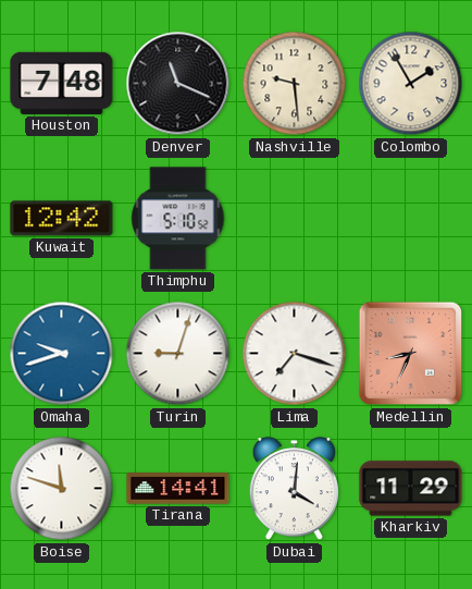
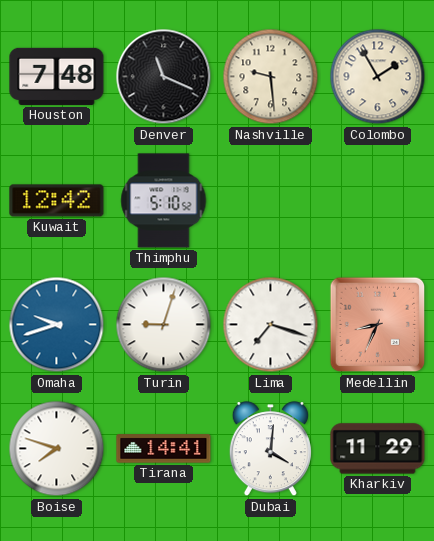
Boise: 11:48 -> 7:48
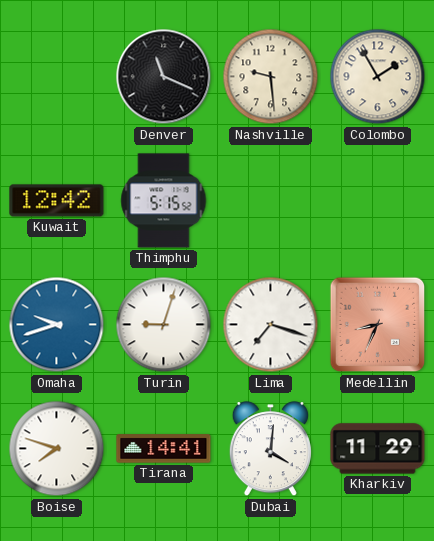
Houston: 7:48 -> none
Thimphu: 5:10 -> 5:15
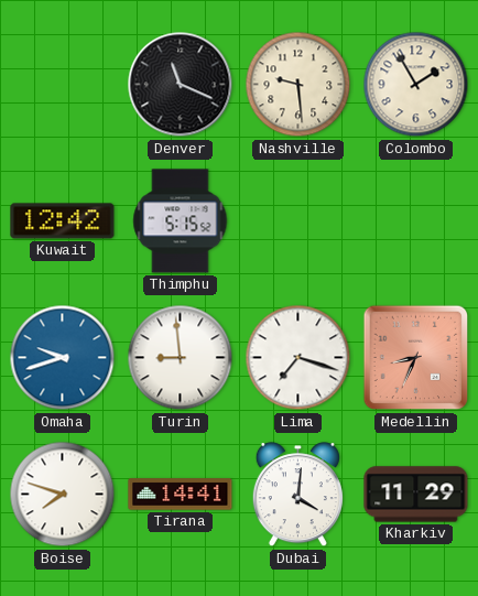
Turin: 9:03 -> 8:59
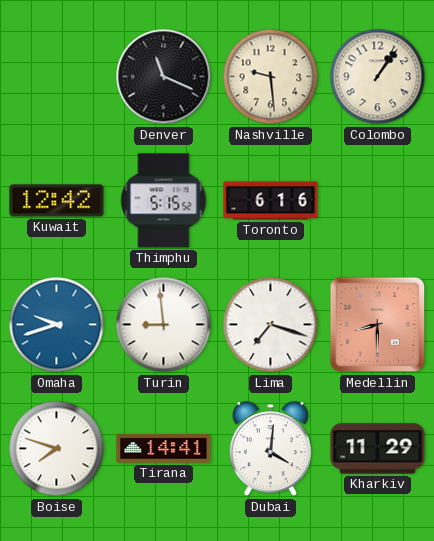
Colombo: 1:55 -> 1:06
Toronto: none -> 6:16
Medellin: 8:34 -> 8:30
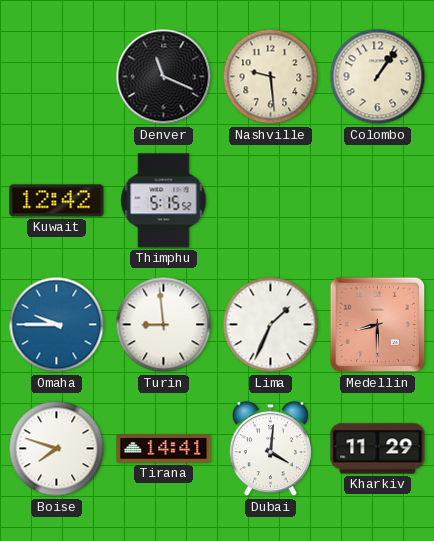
Toronto: 6:16 -> none
Omaha: 9:42 -> 9:45
Lima: 7:18 -> 1:34
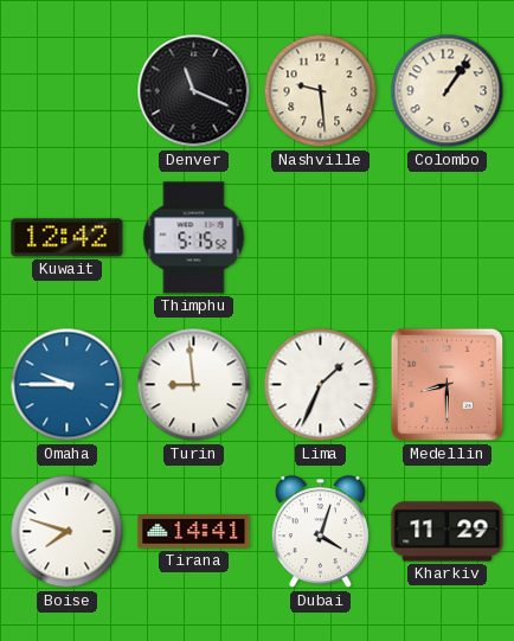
Dubai: 4:01 -> 4:03
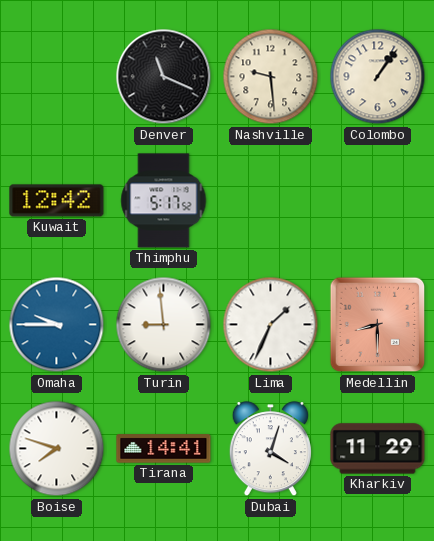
Thimphu: 5:15 -> 5:17
